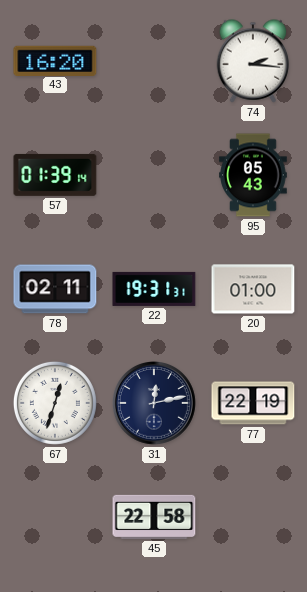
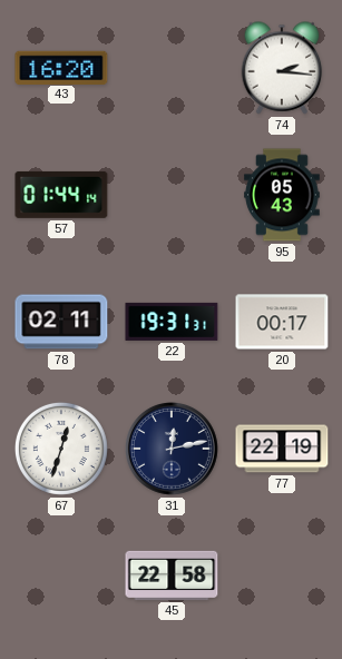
57: 01:39 -> 01:44
20: 01:00 -> 00:17
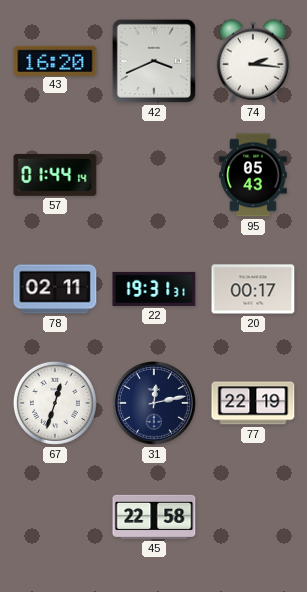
42: none -> 3:41
